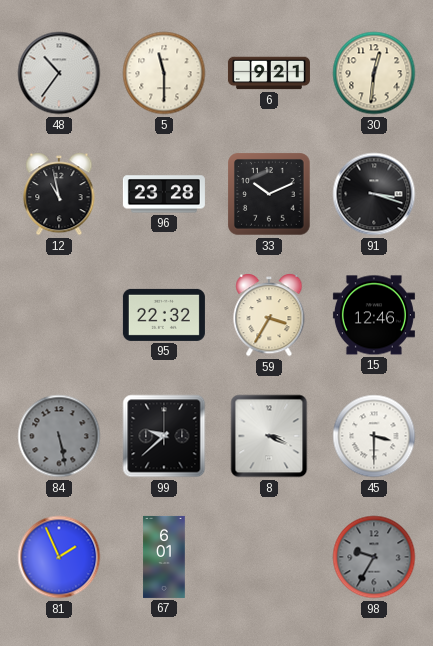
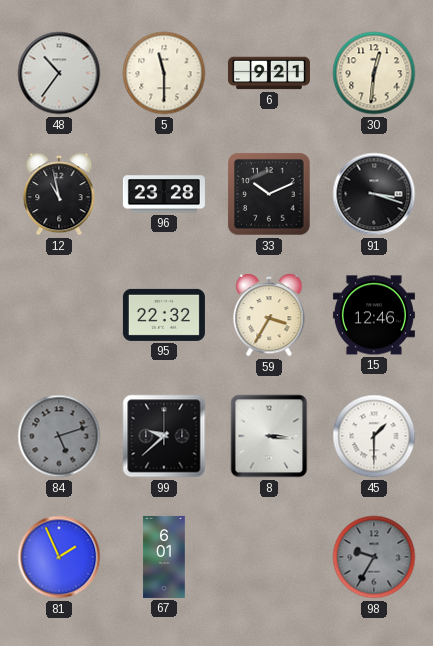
84: 5:28 -> 5:12
8: 3:19 -> 3:16
45: 3:30 -> 1:30
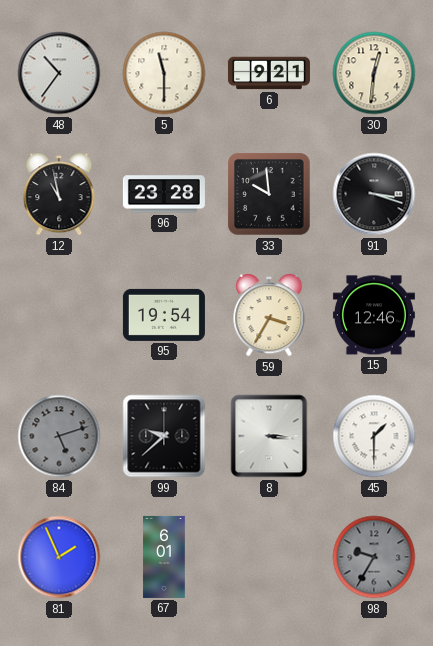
33: 10:11 -> 9:59
95: 22:32 -> 19:54
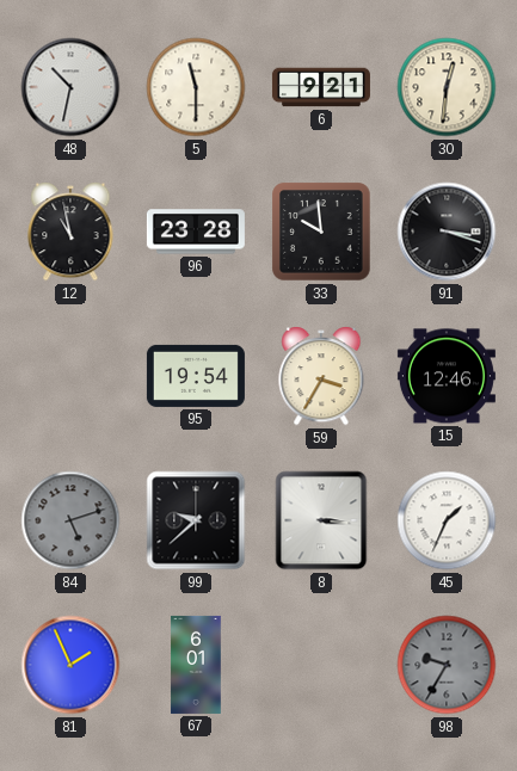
48: 10:36 -> 10:32
45: 1:30 -> 1:34
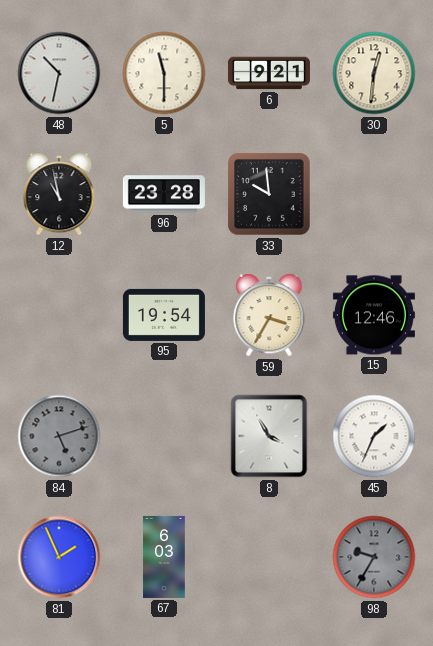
91: 3:18 -> none
99: 9:38 -> none
8: 3:16 -> 3:55
67: 6:01 -> 6:03
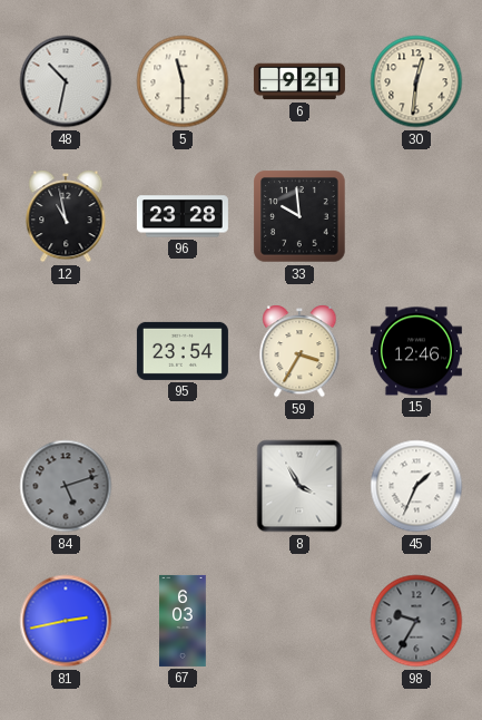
95: 19:54 -> 23:54
81: 1:56 -> 2:43
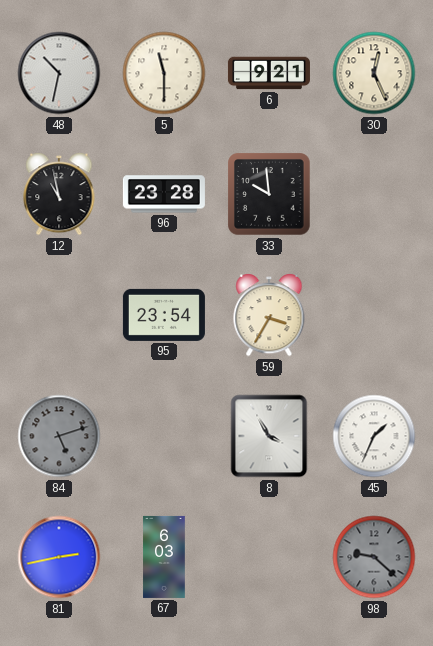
30: 12:31 -> 12:26
15: 12:46 -> none
98: 9:35 -> 9:22
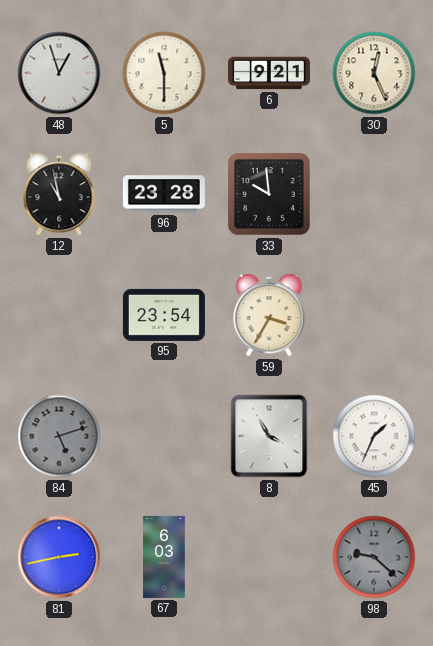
48: 10:32 -> 12:57
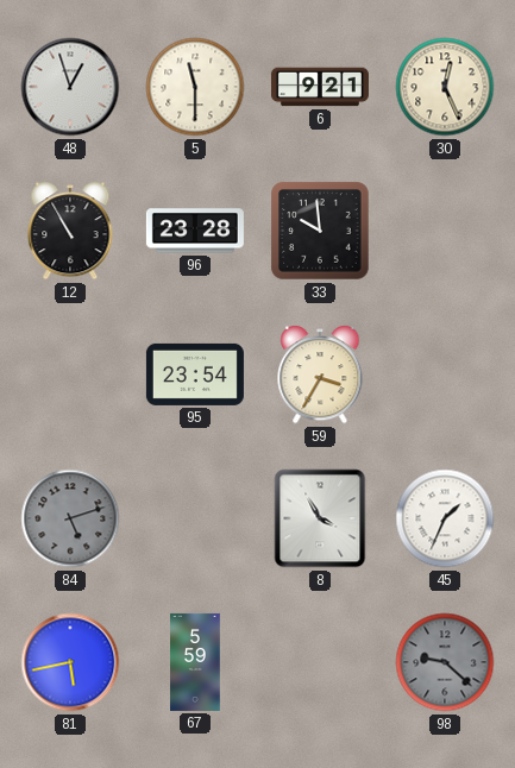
12: 10:58 -> 10:55
81: 2:43 -> 5:43
67: 6:03 -> 5:59
